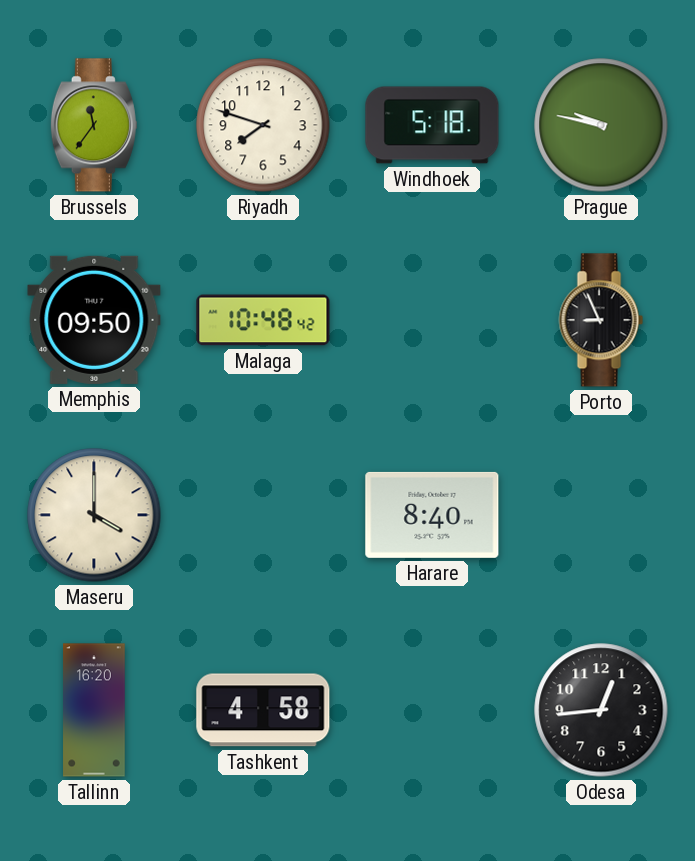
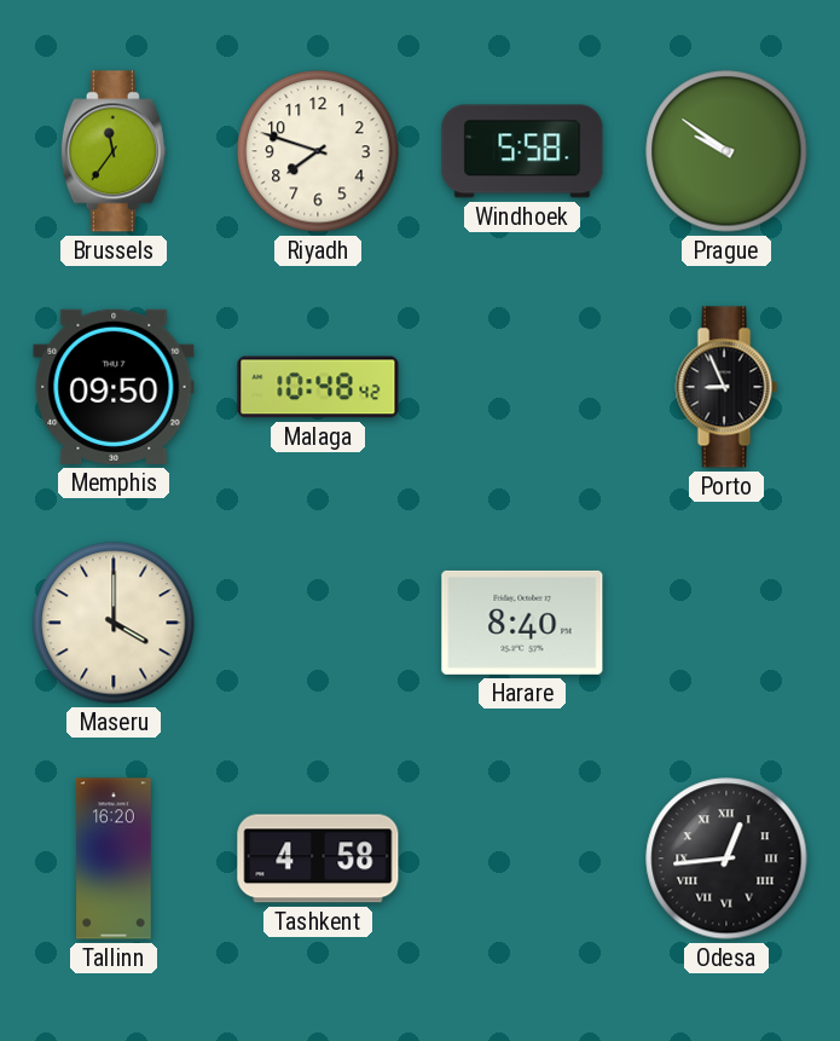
Windhoek: 5:18 -> 5:58
Prague: 9:47 -> 9:51
Odesa numerals: Arabic -> Roman
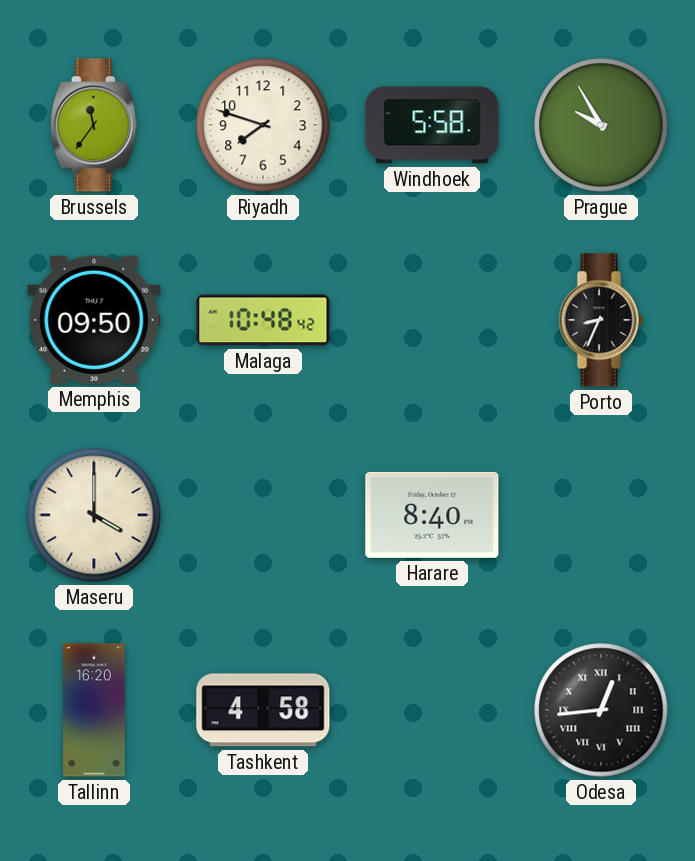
Prague: 9:51 -> 9:55
Porto: 8:56 -> 8:34
